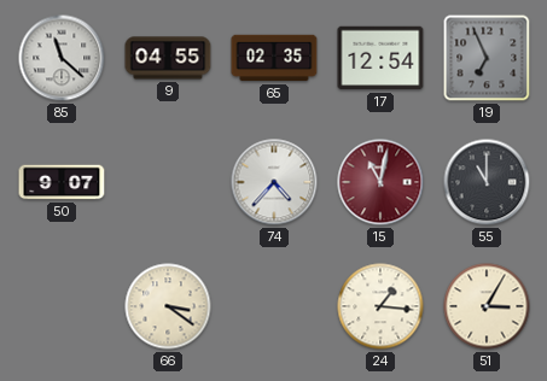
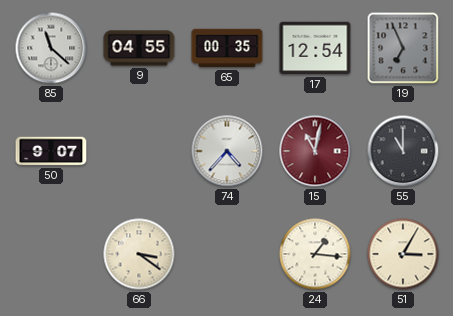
65: 02:35 -> 00:35
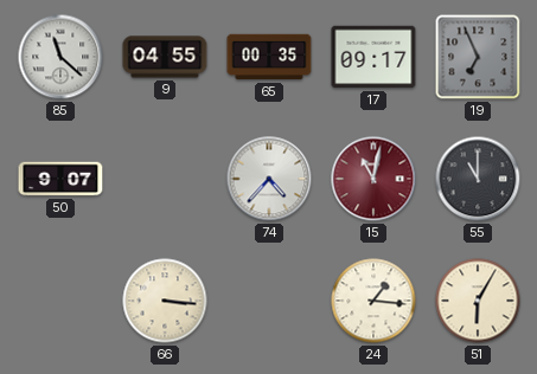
17: 12:54 -> 09:17
66: 3:21 -> 3:16
51: 3:05 -> 6:05
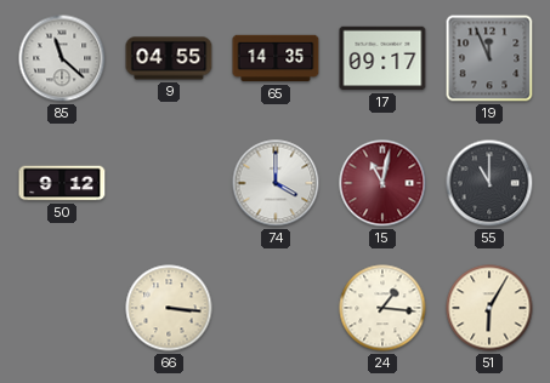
65: 00:35 -> 14:35
19: 6:56 -> 11:56
50: 9:07 -> 9:12
74: 4:37 -> 4:00
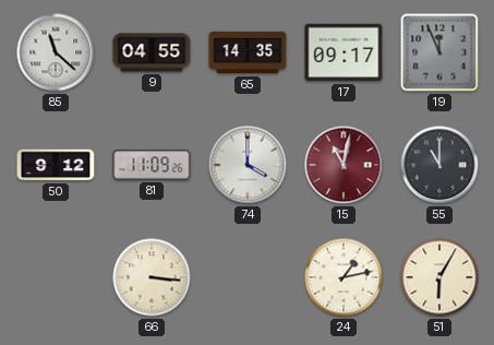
81: none -> 11:09
24: 1:16 -> 1:13
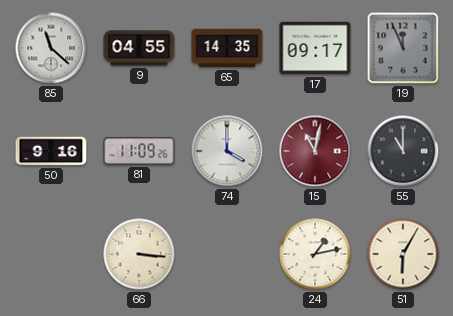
50: 9:12 -> 9:16
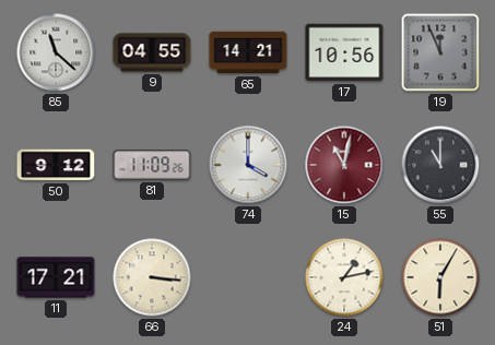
65: 14:35 -> 14:21
17: 09:17 -> 10:56
50: 9:16 -> 9:12
11: none -> 17:21
